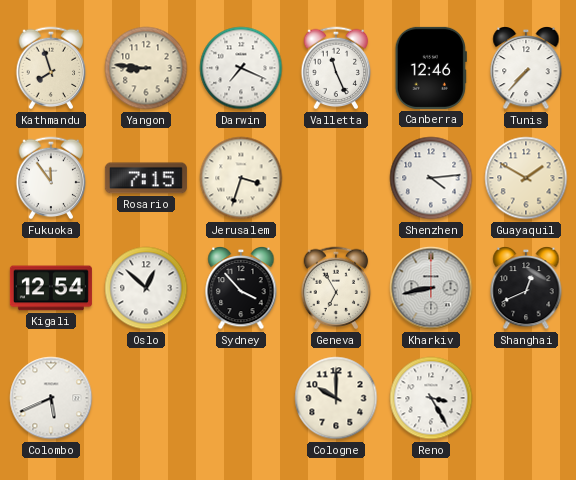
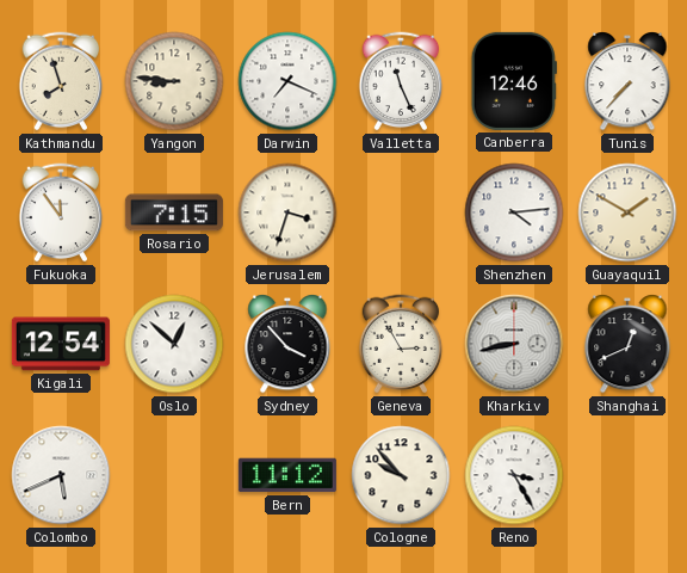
Geneva: 6:55 -> 2:55
Bern: none -> 11:12
Cologne: 10:00 -> 9:53
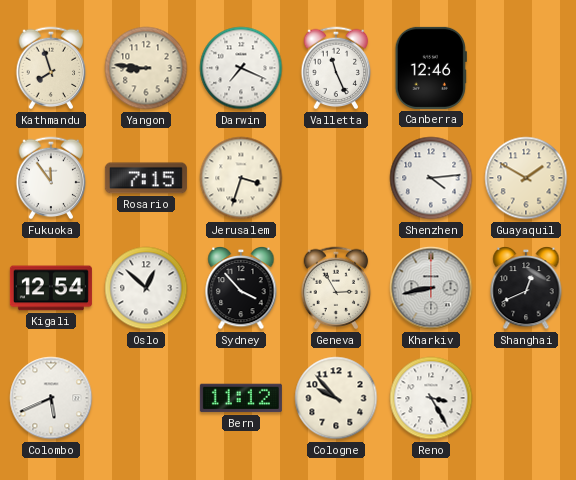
Tunis: 7:37 -> none
